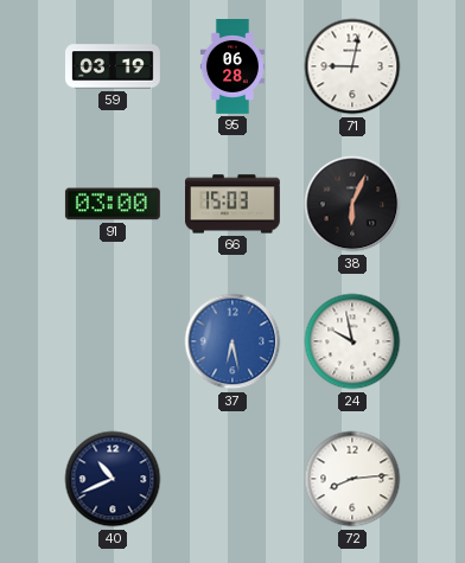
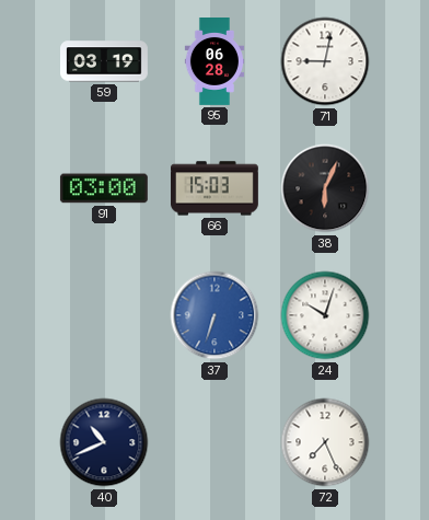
37: 6:28 -> 6:33
24: 9:58 -> 10:03
72: 8:14 -> 7:26
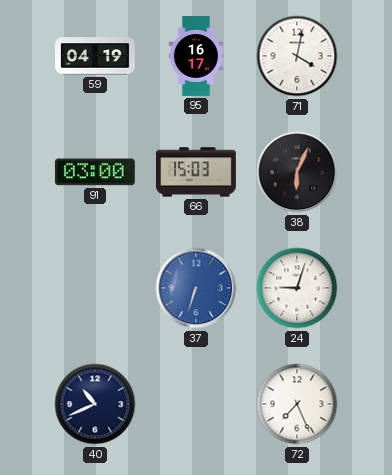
59: 03:19 -> 04:19
95: 06:28 -> 16:17
71: 9:02 -> 4:02
24: 10:03 -> 9:03
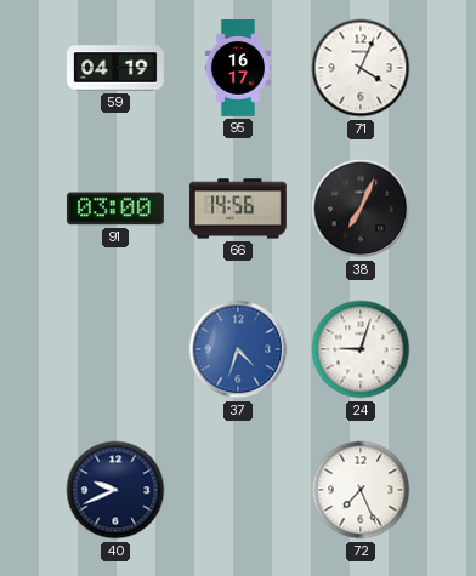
71: 4:02 -> 4:04
66: 15:03 -> 14:56
38: 6:04 -> 7:04
37: 6:33 -> 4:33
40: 10:41 -> 9:41
